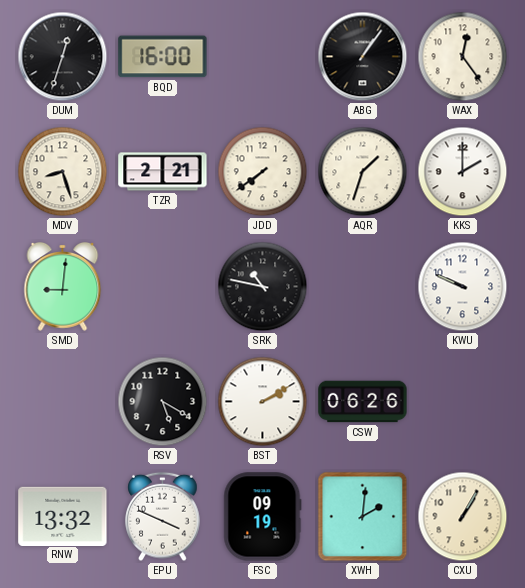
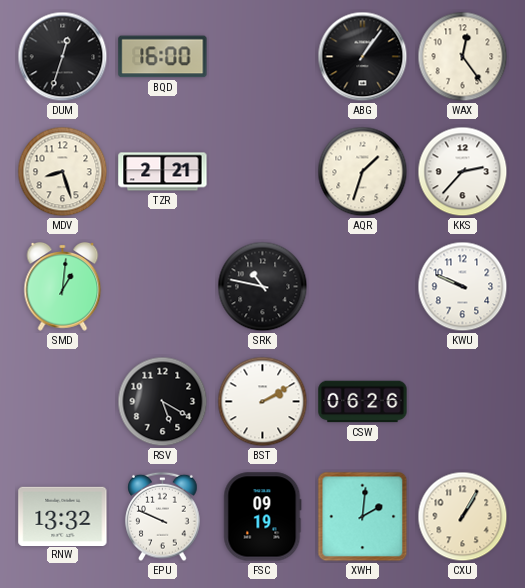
JDD: 7:39 -> none
KKS: 2:00 -> 2:37
SMD: 9:01 -> 1:01
EPU: 3:49 -> 9:49
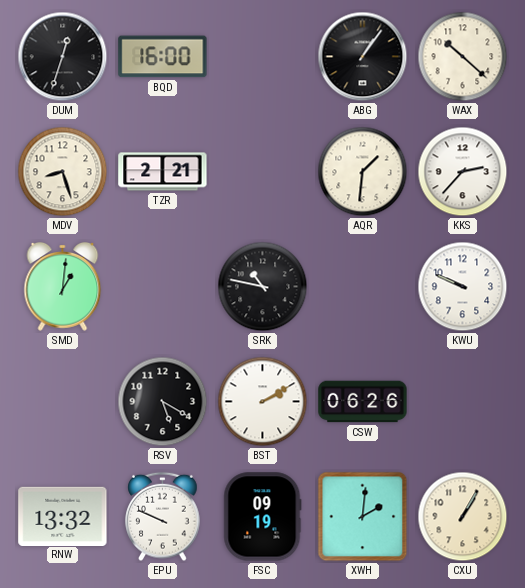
WAX: 12:24 -> 10:22
AQR: 1:33 -> 1:31
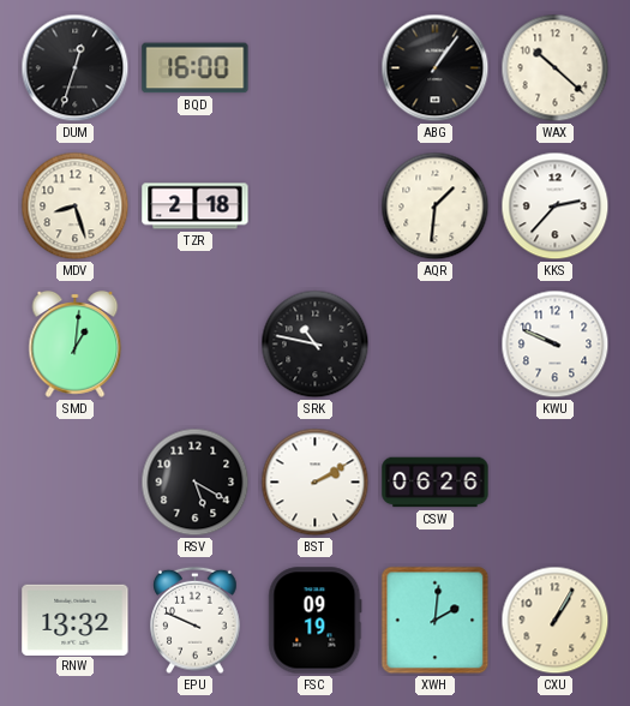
TZR: 2:21 -> 2:18
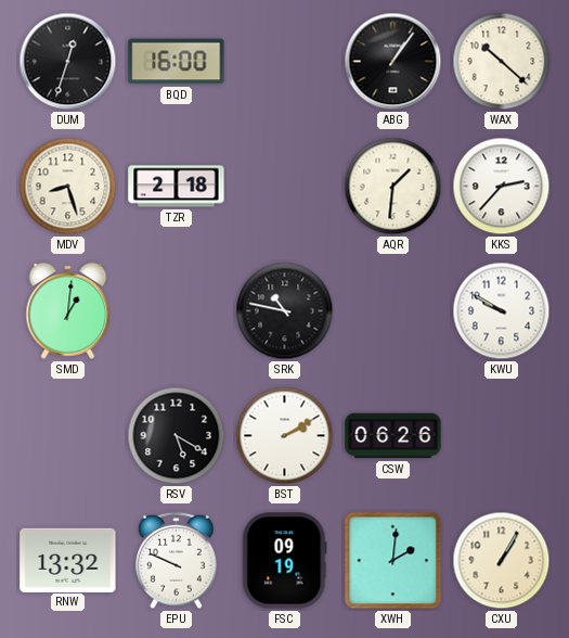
KWU: 9:49 -> 9:50
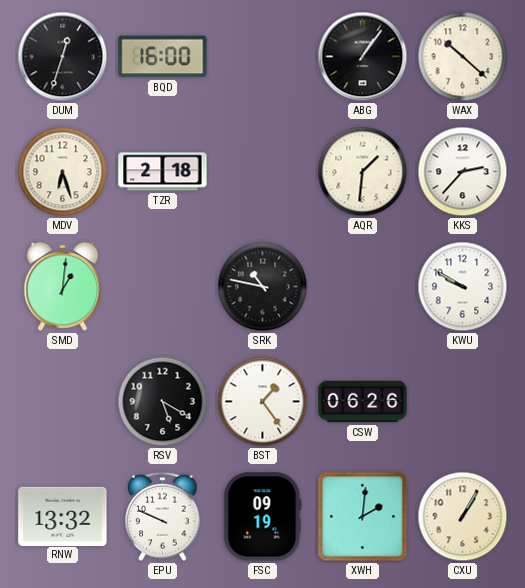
MDV: 8:27 -> 6:27
BST: 2:10 -> 1:24
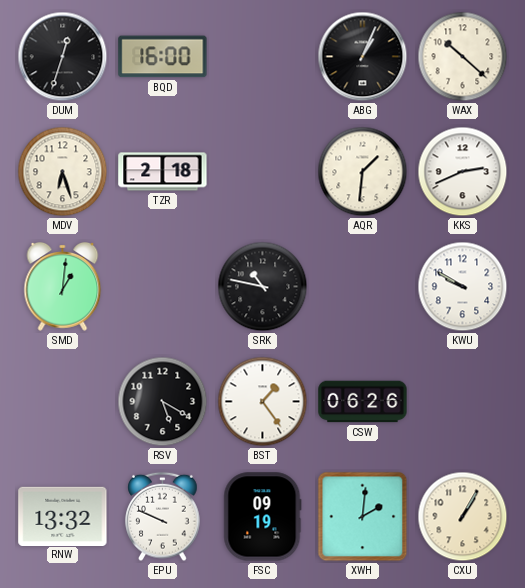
ABG: 1:06 -> 1:04
KKS: 2:37 -> 2:41
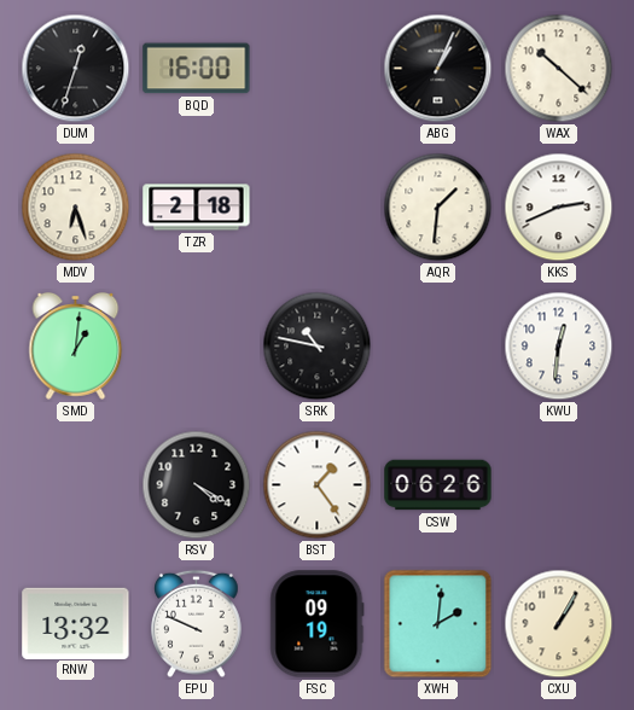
KWU: 9:50 -> 12:31
RSV: 5:20 -> 4:20
